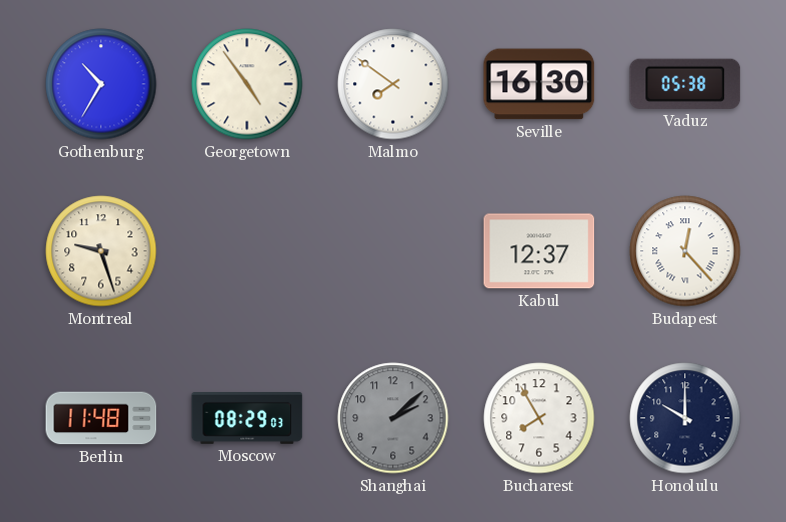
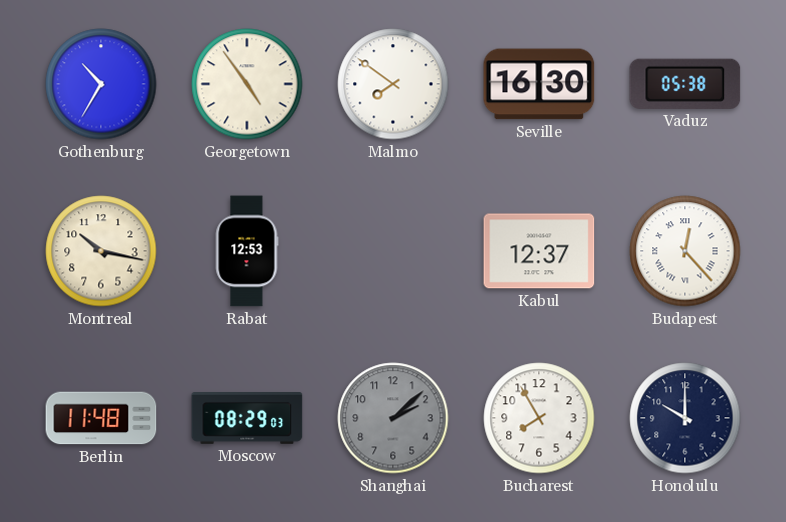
Montreal: 9:27 -> 10:17
Rabat: none -> 12:53
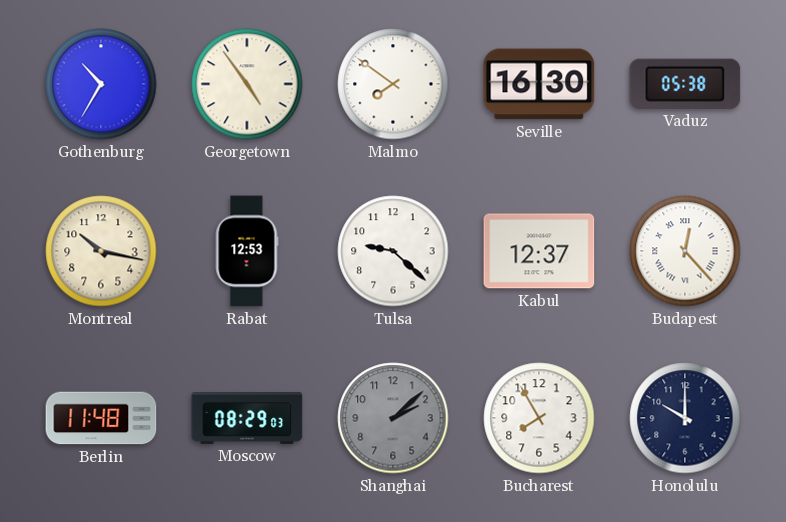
Tulsa: none -> 9:22
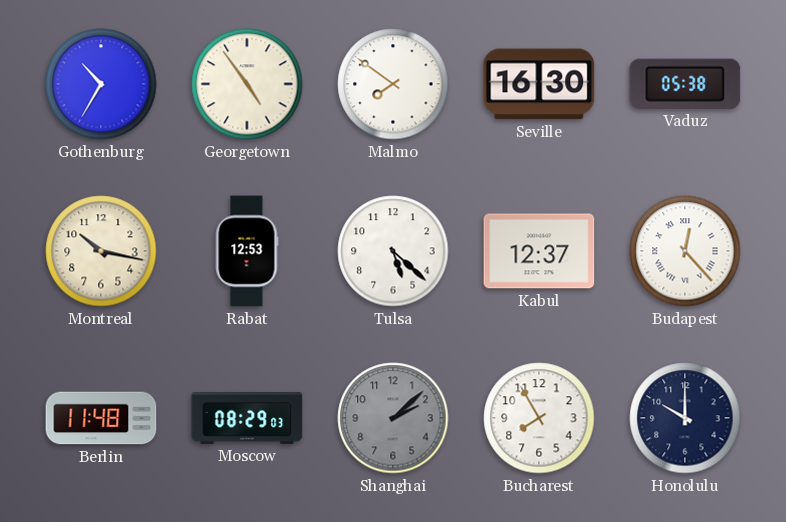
Tulsa: 9:22 -> 5:22
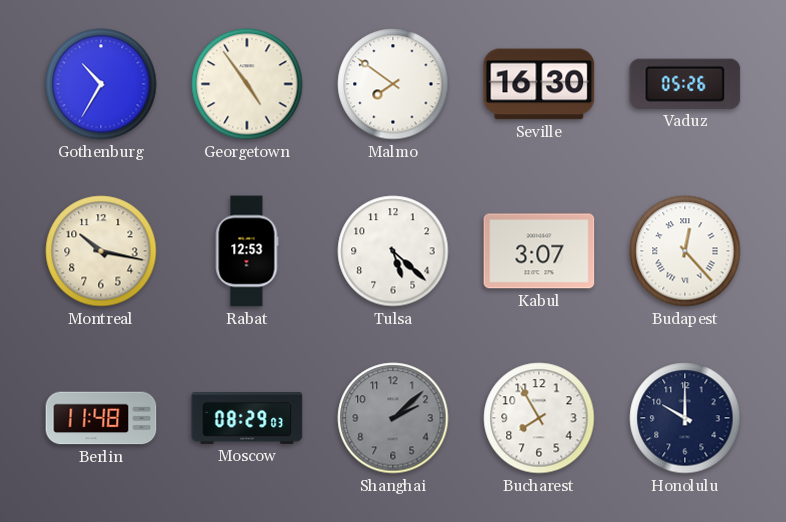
Vaduz: 05:38 -> 05:26
Kabul: 12:37 -> 3:07
